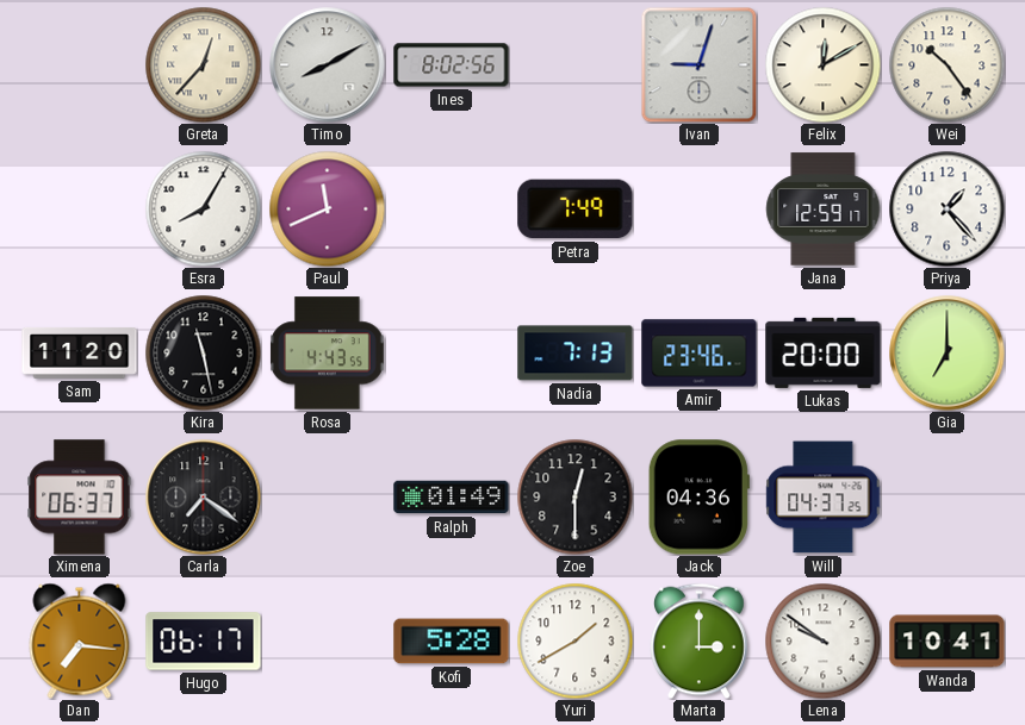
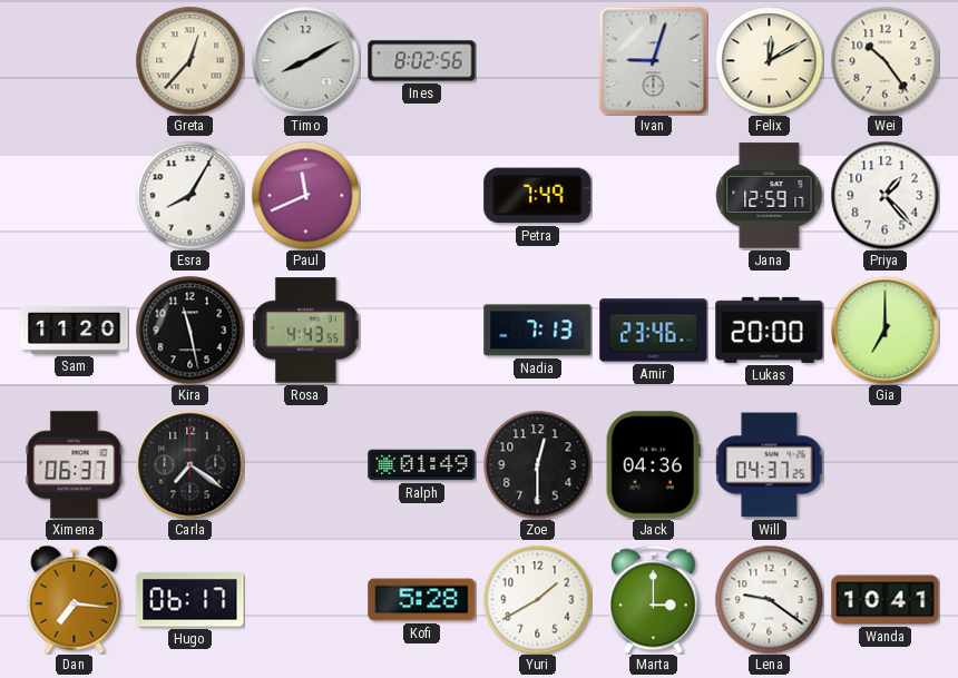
Lena: 9:51 -> 9:21
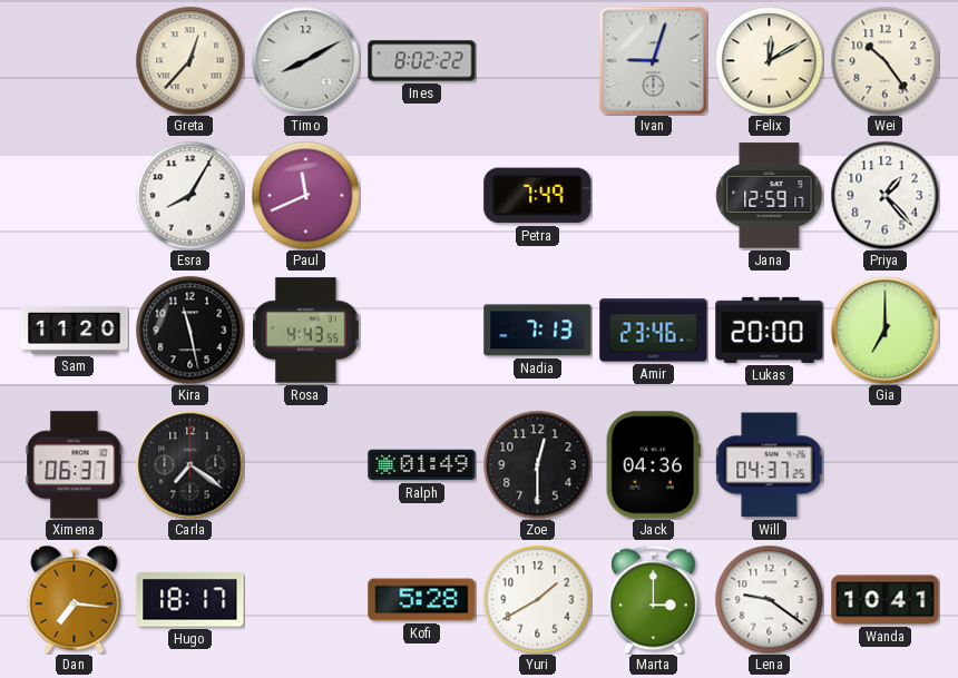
Ines: 8:02:56 -> 8:02:22
Hugo: 06:17 -> 18:17
